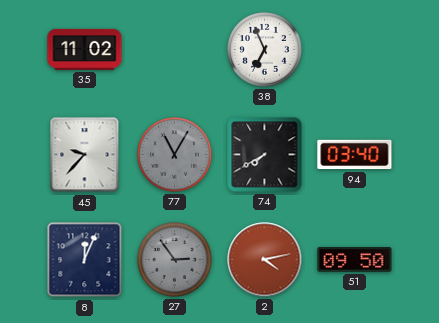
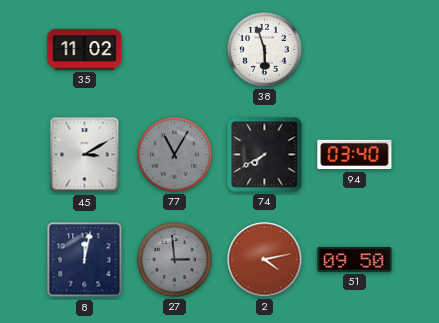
38: 6:56 -> 5:57
45: 9:37 -> 3:10
8: 12:04 -> 12:02
27: 2:54 -> 2:59
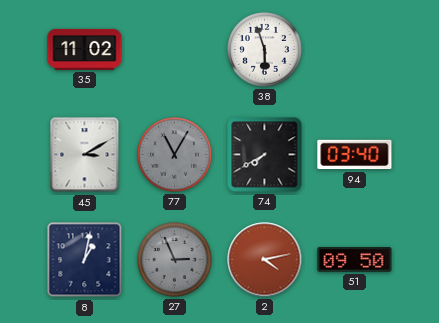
8: 12:02 -> 1:02
27: 2:59 -> 2:56
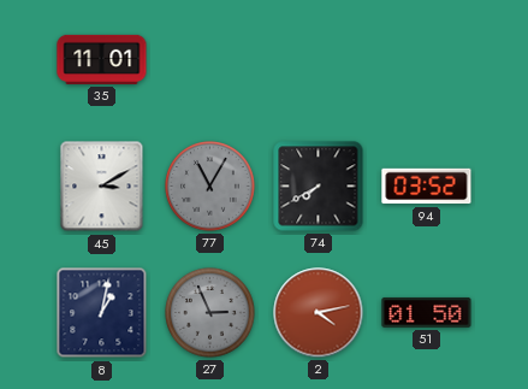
35: 11:02 -> 11:01
38: 5:57 -> none
94: 03:40 -> 03:52
51: 09:50 -> 01:50
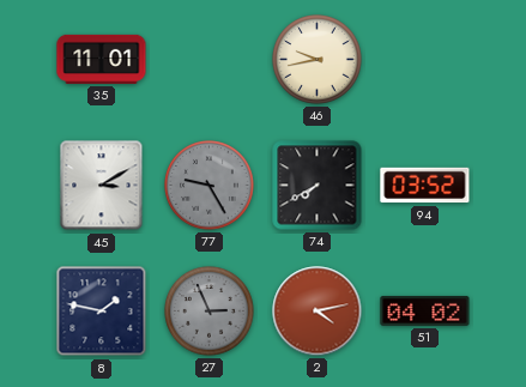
46: none -> 9:43
77: 11:05 -> 9:25
8: 1:02 -> 1:47
51: 01:50 -> 04:02
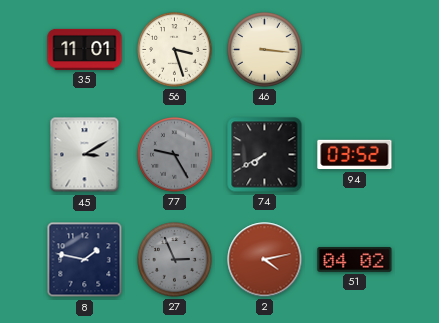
56: none -> 3:27
46: 9:43 -> 3:16
